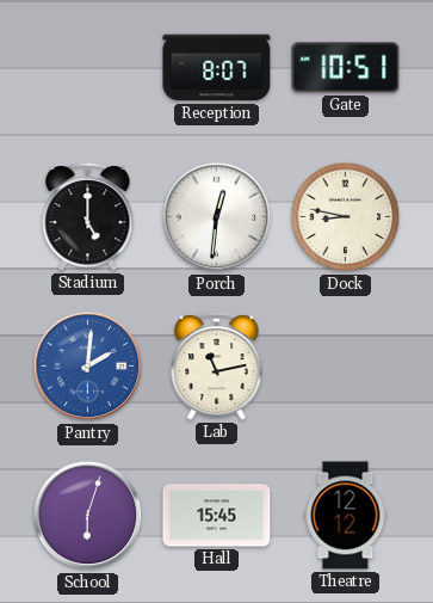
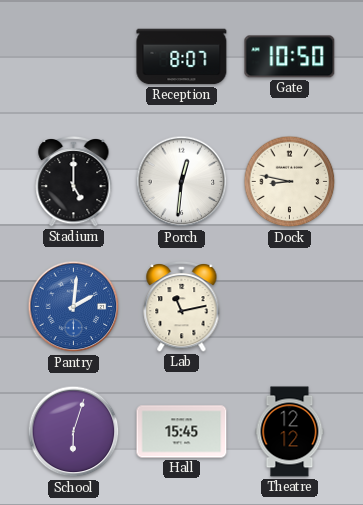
Gate: 10:51 -> 10:50
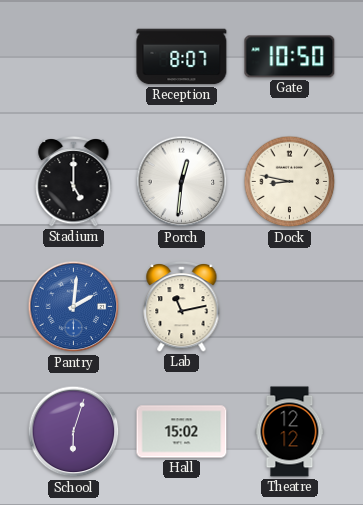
Hall: 15:45 -> 15:02
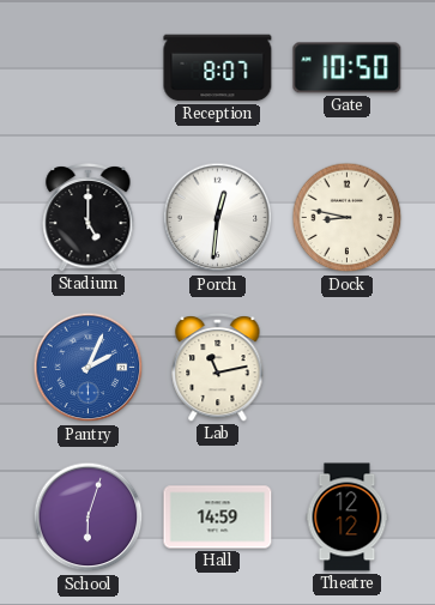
Pantry: 2:01 -> 2:04
Hall: 15:02 -> 14:59
